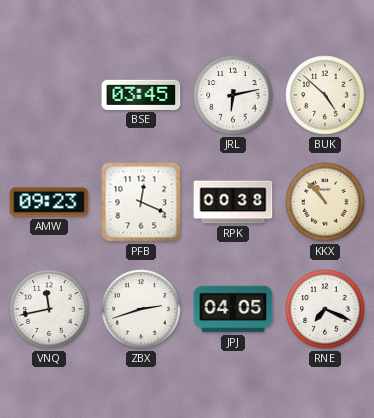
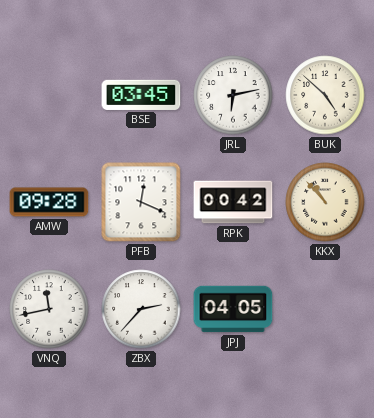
AMW: 09:23 -> 09:28
RPK: 00:38 -> 00:42
ZBX: 2:42 -> 2:37
RNE: 7:19 -> none
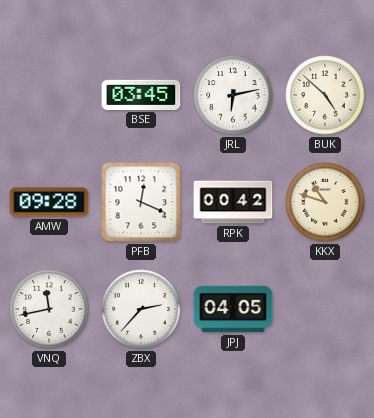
KKX: 10:53 -> 10:48
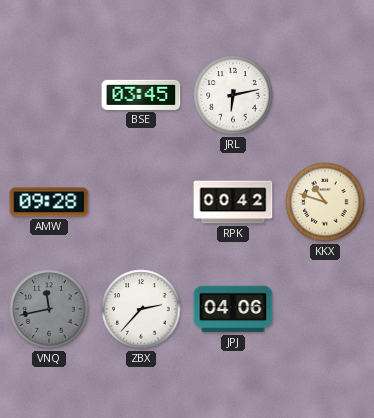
BUK: 4:52 -> none
PFB: 12:19 -> none
VNQ dial: white -> grey
JPJ: 04:05 -> 04:06
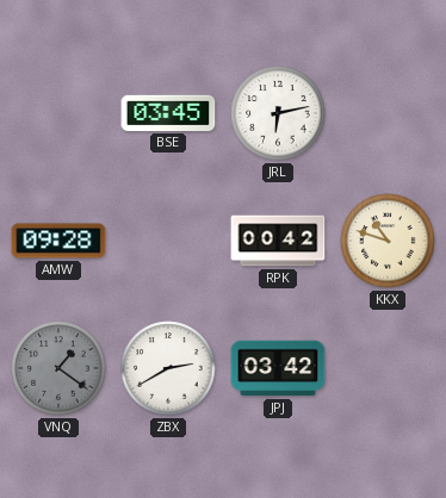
VNQ: 11:43 -> 1:21
ZBX: 2:37 -> 2:40
JPJ: 04:06 -> 03:42
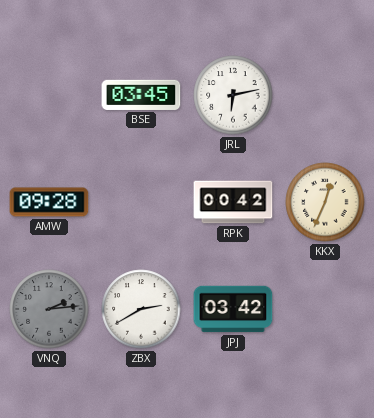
KKX: 10:48 -> 12:34
VNQ: 1:21 -> 2:14
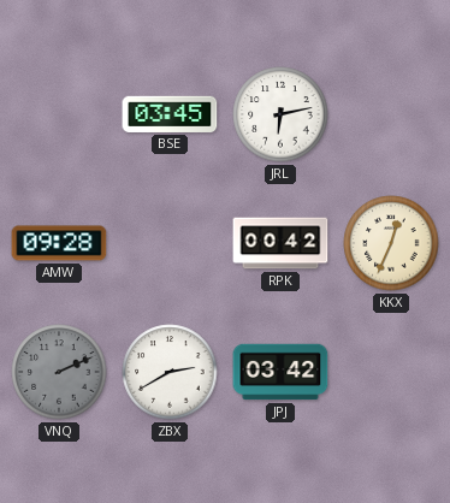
VNQ: 2:14 -> 2:11
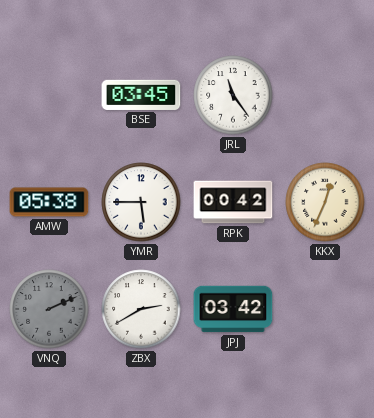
JRL: 6:13 -> 11:24
AMW: 09:28 -> 05:38
YMR: none -> 5:45
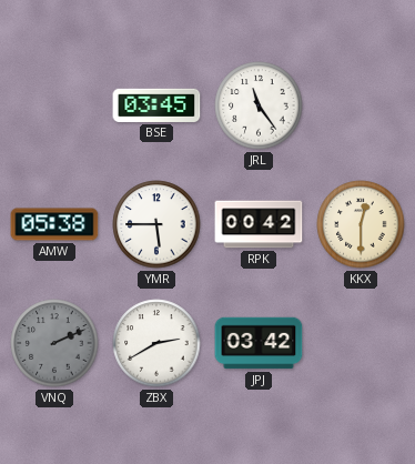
KKX: 12:34 -> 12:30
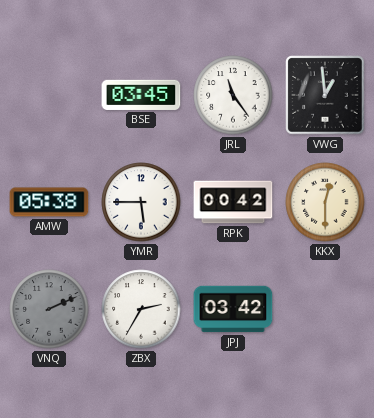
VWG: none -> 12:59
ZBX: 2:40 -> 2:35
